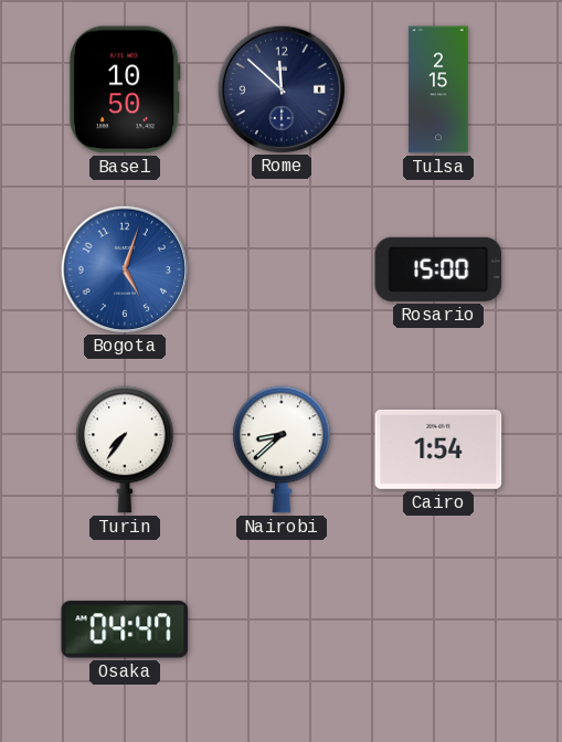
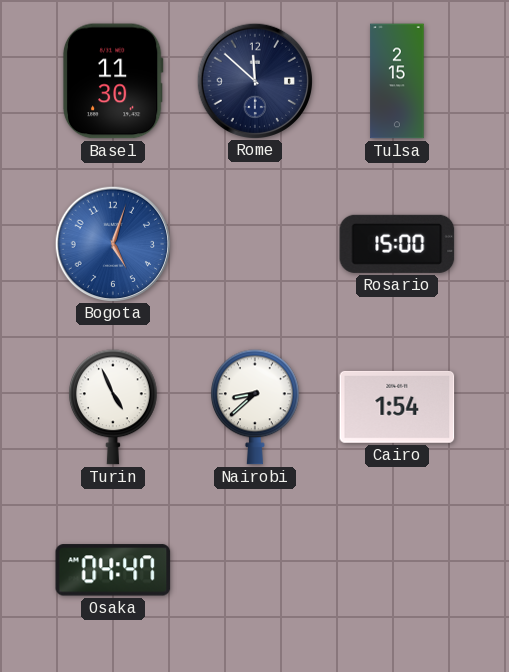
Basel: 10:50 -> 11:30
Turin: 7:36 -> 4:56
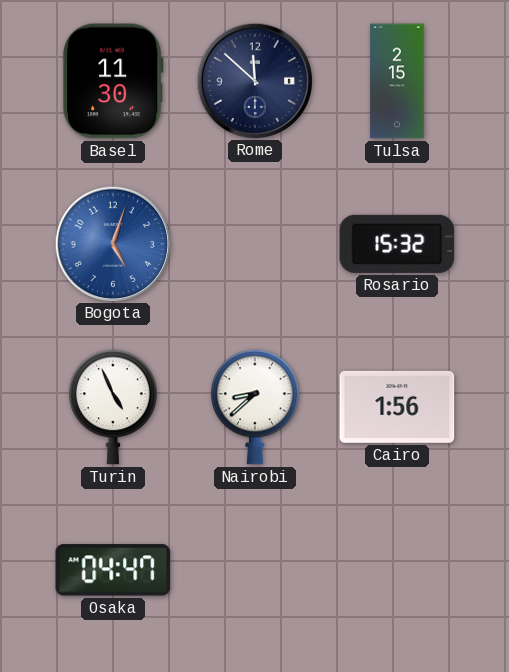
Rosario: 15:00 -> 15:32
Cairo: 1:54 -> 1:56
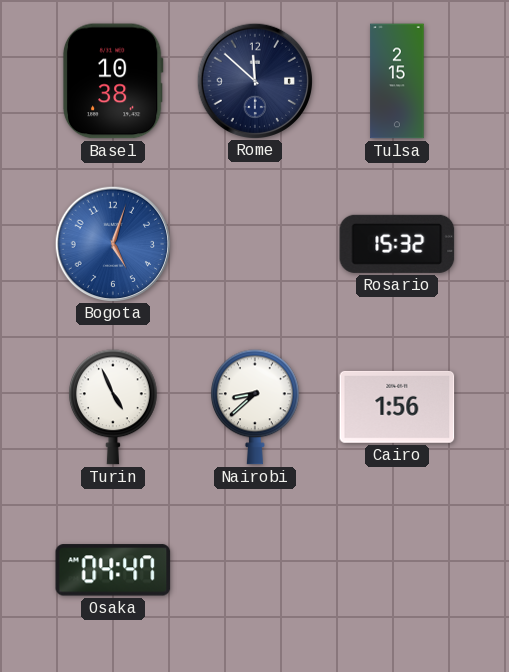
Basel: 11:30 -> 10:38
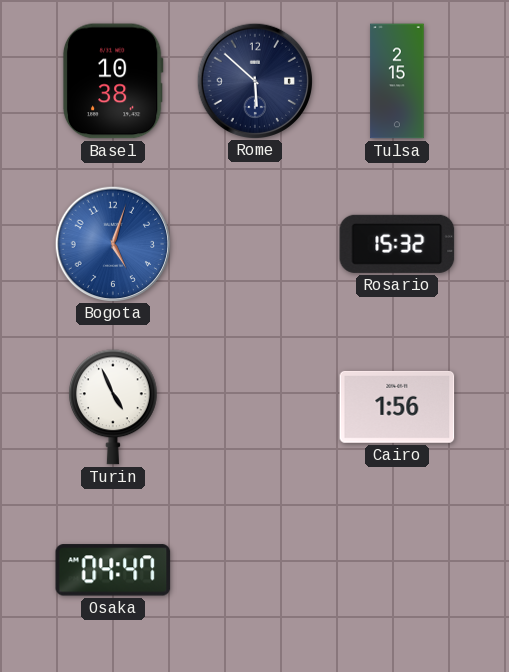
Rome: 11:52 -> 5:52
Nairobi: 8:38 -> none
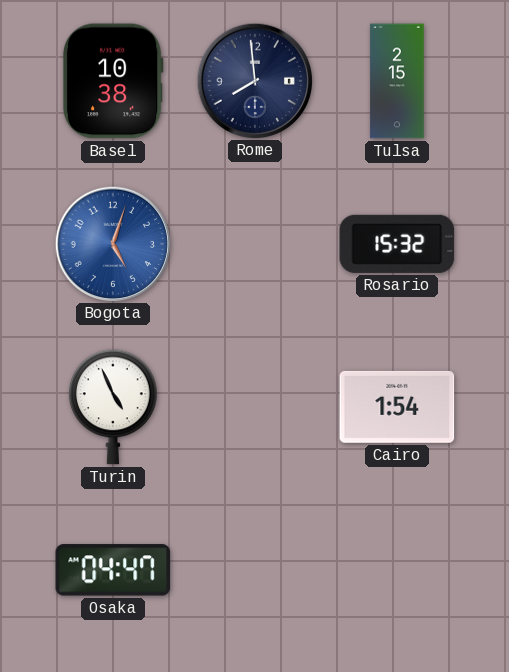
Rome: 5:52 -> 7:59
Cairo: 1:56 -> 1:54
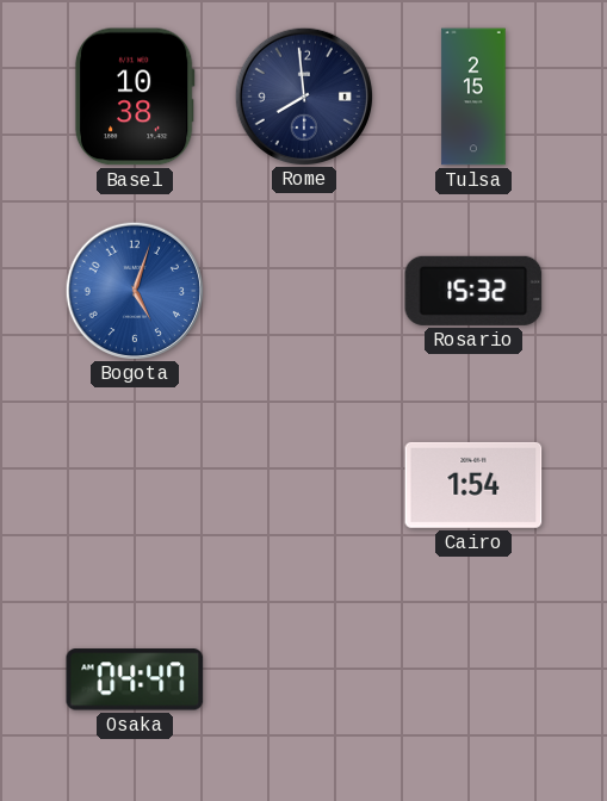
Turin: 4:56 -> none
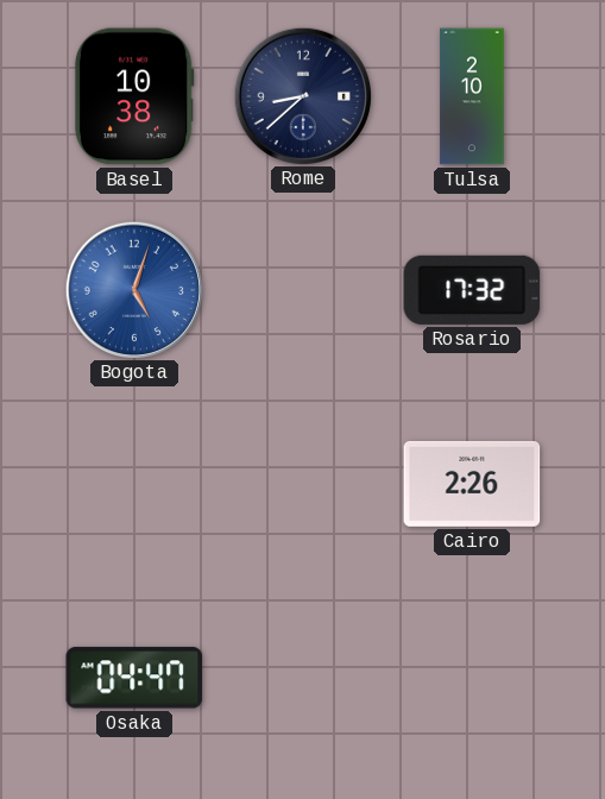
Rome: 7:59 -> 8:38
Tulsa: 2:15 -> 2:10
Rosario: 15:32 -> 17:32
Cairo: 1:54 -> 2:26
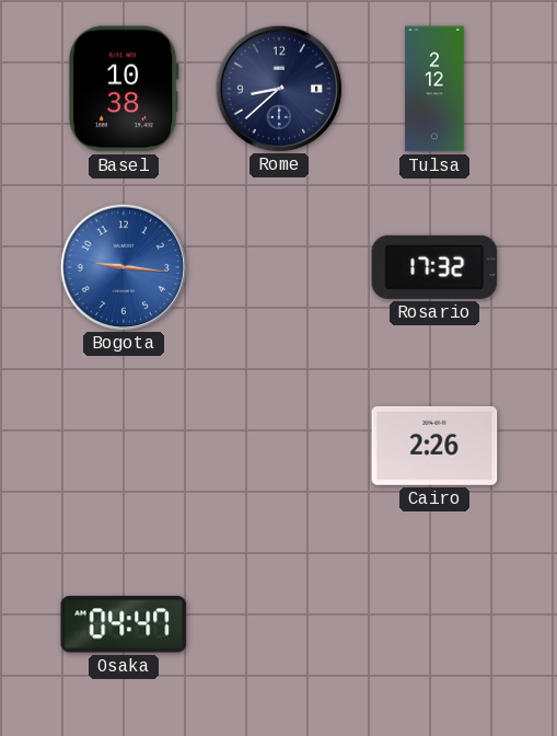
Tulsa: 2:10 -> 2:12
Bogota: 5:03 -> 9:16
